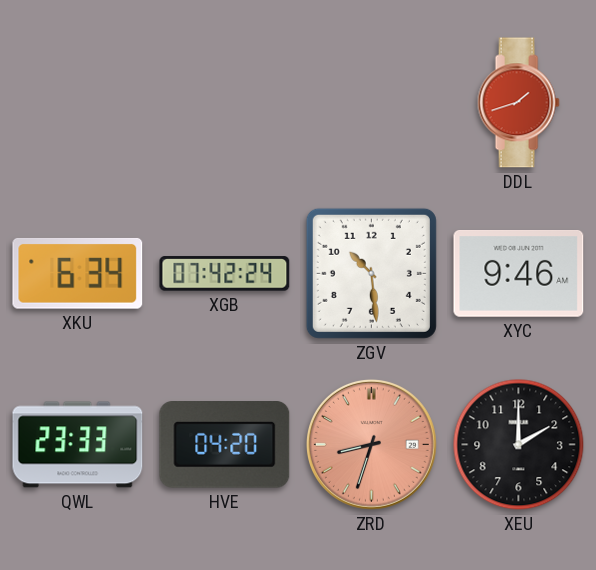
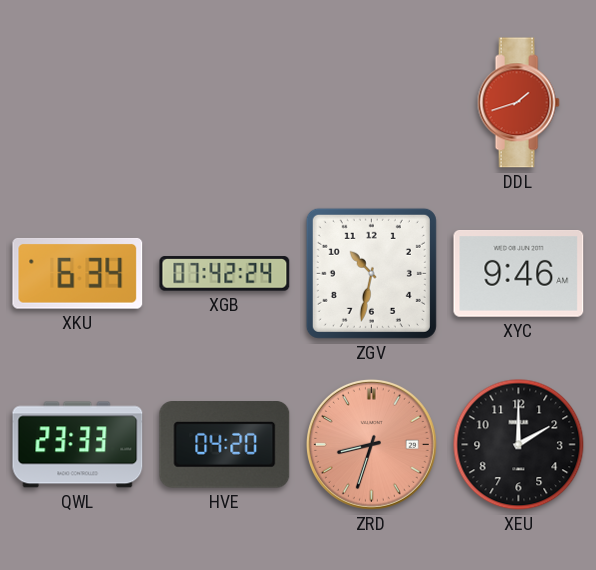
ZGV: 10:29 -> 10:32
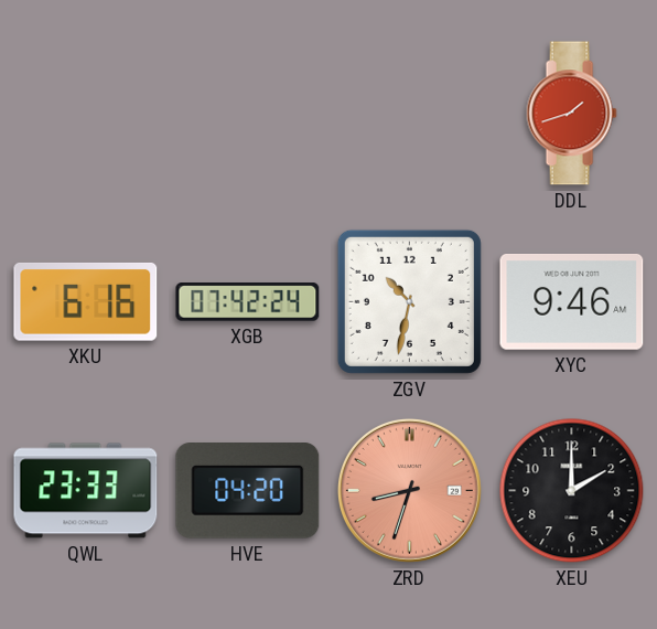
XKU: 6:34 -> 6:16
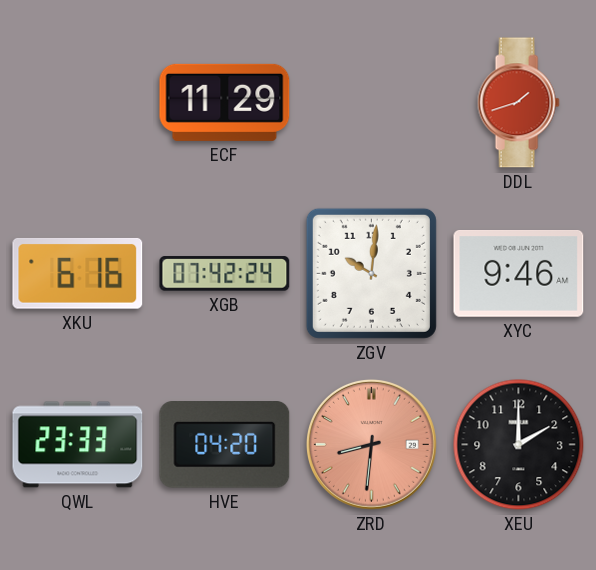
ECF: none -> 11:29
ZGV: 10:32 -> 10:01
ZRD: 8:33 -> 8:31
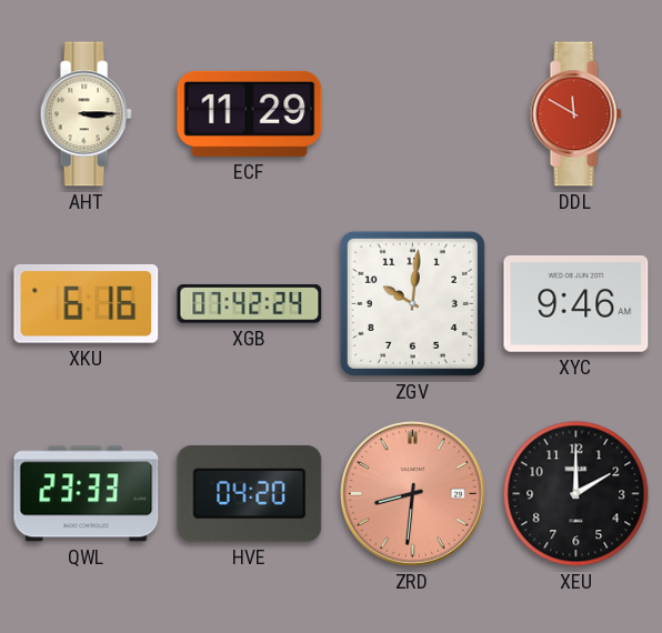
AHT: none -> 3:15
DDL: 1:42 -> 11:50
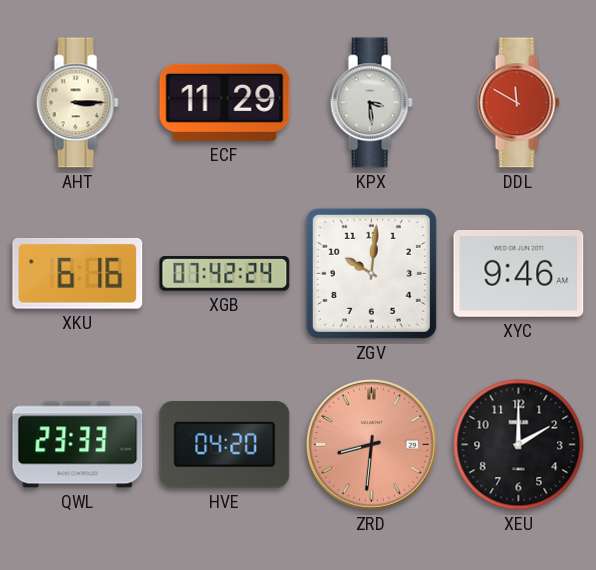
KPX: none -> 3:29
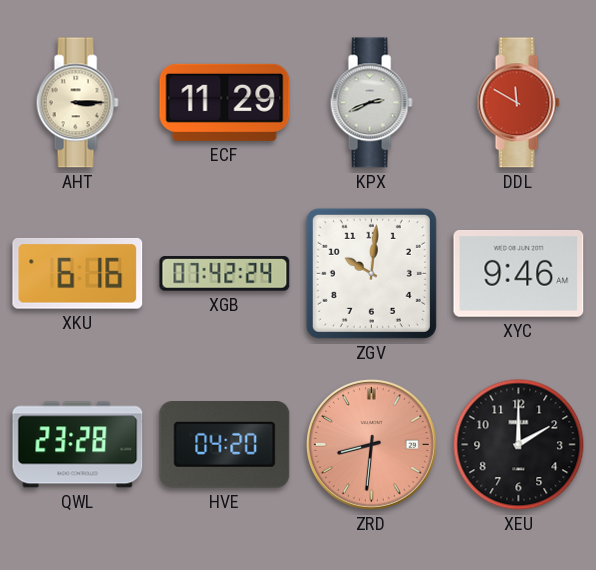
KPX: 3:29 -> 2:41
QWL: 23:33 -> 23:28
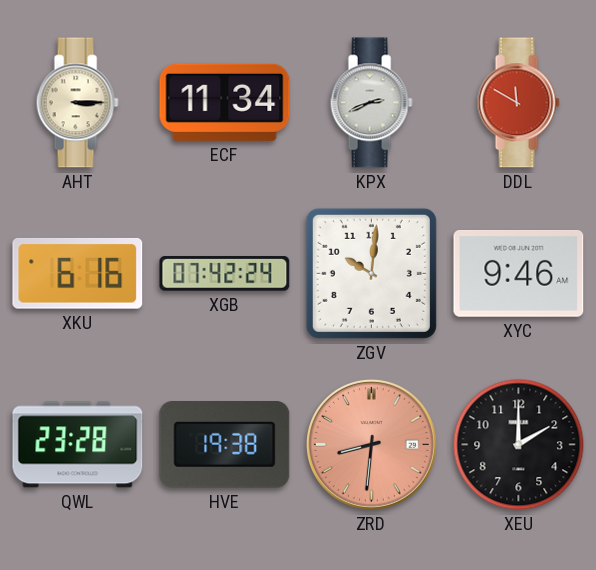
ECF: 11:29 -> 11:34
HVE: 04:20 -> 19:38
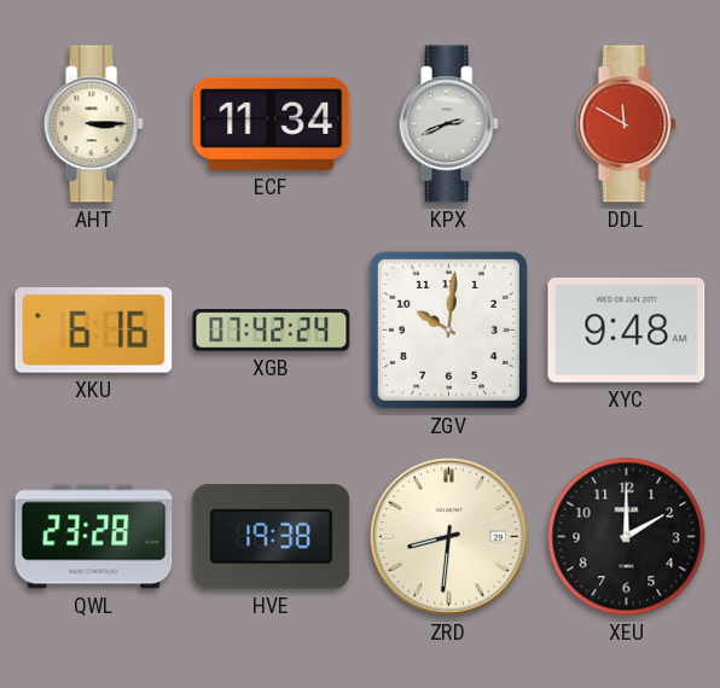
XYC: 9:46 -> 9:48
ZRD dial: salmon -> cream
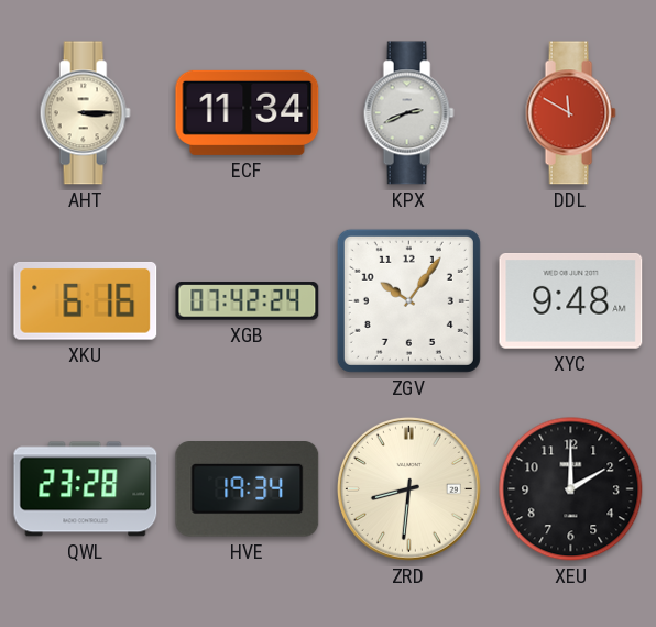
ZGV: 10:01 -> 10:06
HVE: 19:38 -> 19:34
